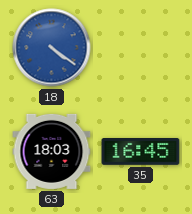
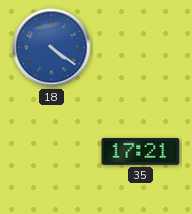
63: 18:03 -> none
35: 16:45 -> 17:21
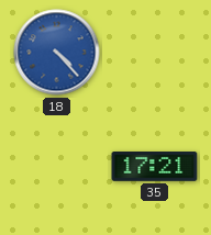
18: 4:21 -> 4:23
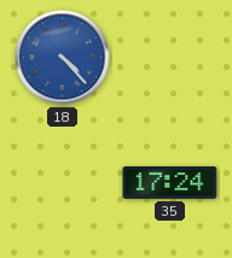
35: 17:21 -> 17:24
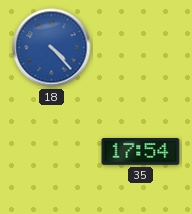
35: 17:24 -> 17:54
